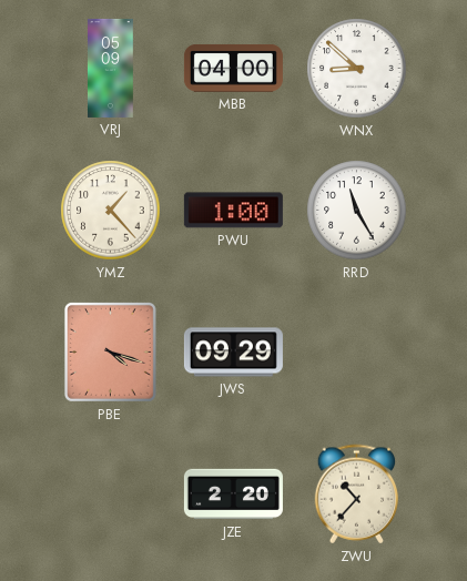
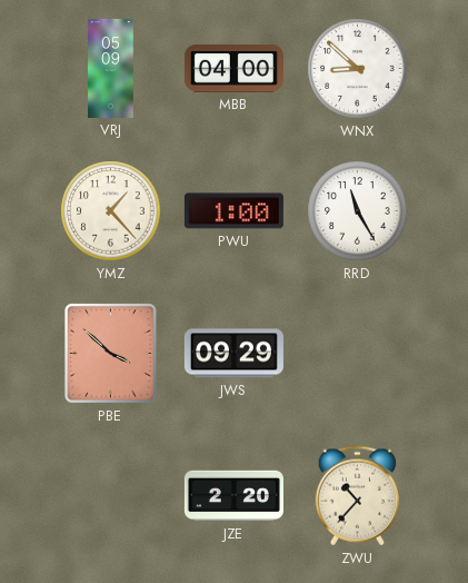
PBE: 4:18 -> 3:52
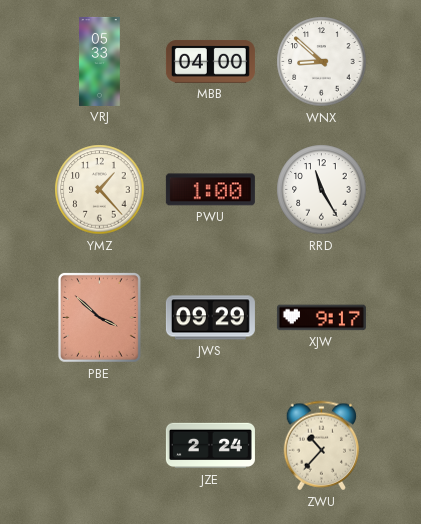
VRJ: 05:09 -> 05:33
XJW: none -> 9:17
JZE: 2:20 -> 2:24
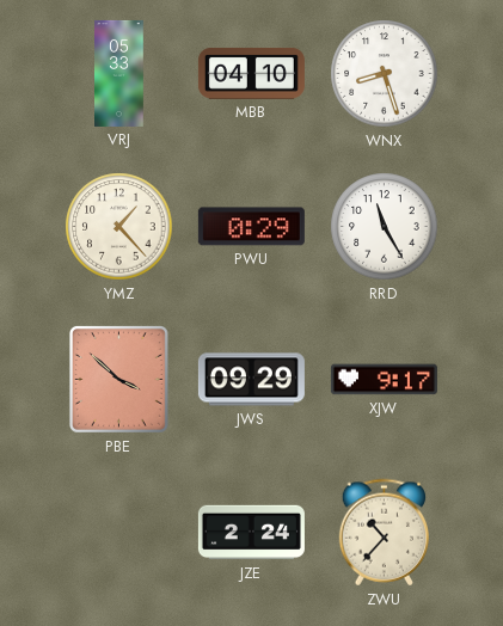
MBB: 04:00 -> 04:10
WNX: 8:52 -> 8:27
PWU: 1:00 -> 0:29
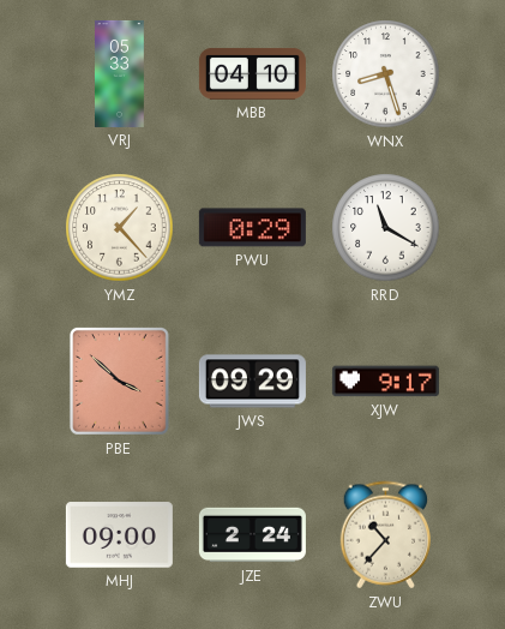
RRD: 11:25 -> 11:20
MHJ: none -> 09:00
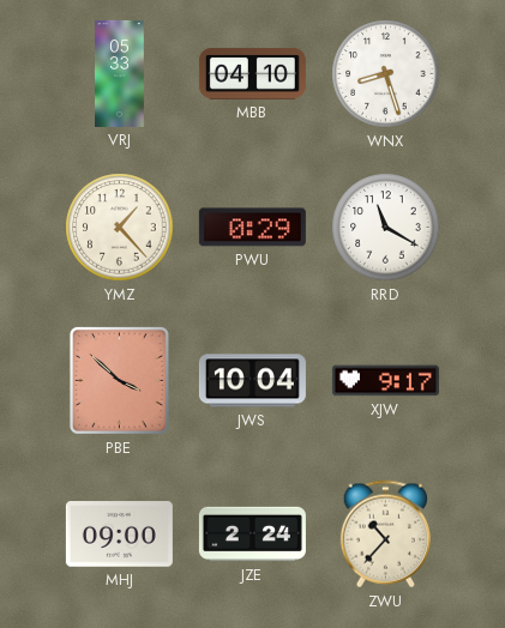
JWS: 09:29 -> 10:04
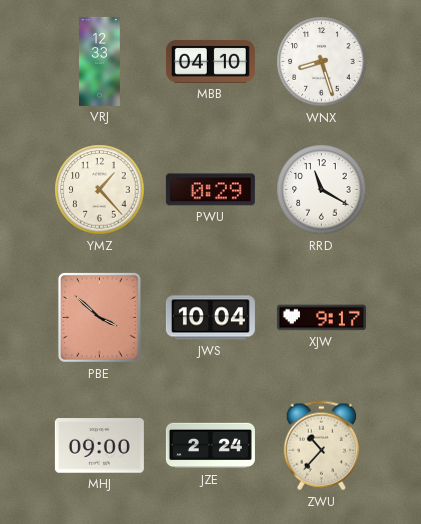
VRJ: 05:33 -> 12:33
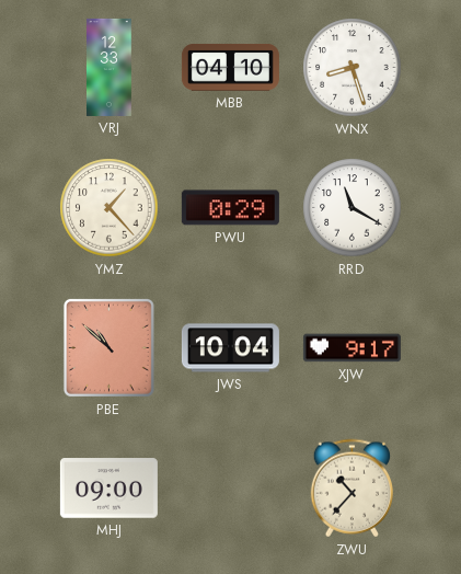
PBE: 3:52 -> 10:52
JZE: 2:24 -> none
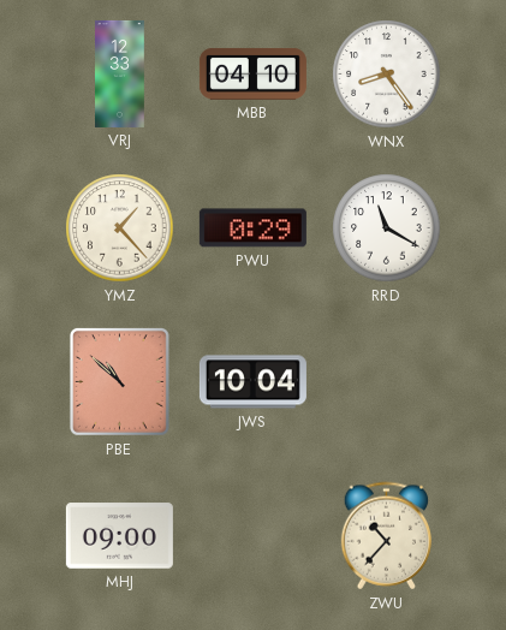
WNX: 8:27 -> 8:24
XJW: 9:17 -> none
